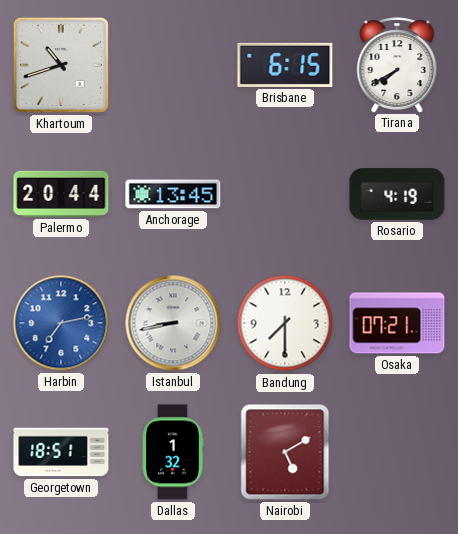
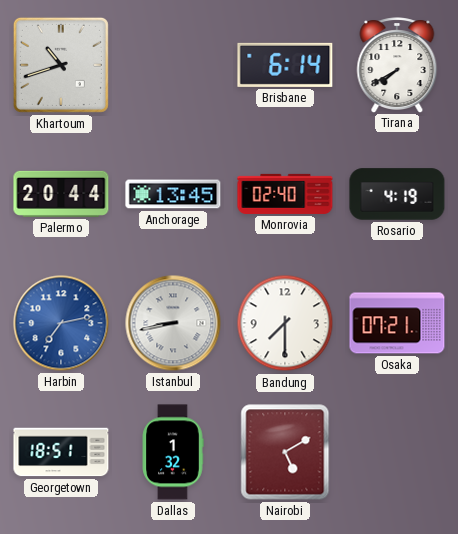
Brisbane: 6:15 -> 6:14
Monrovia: none -> 02:40
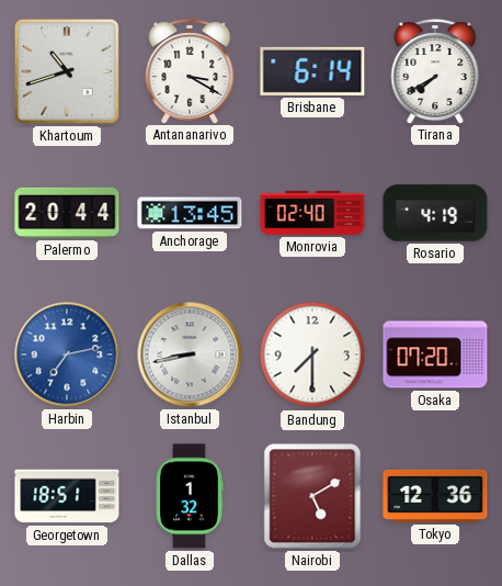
Antananarivo: none -> 3:20
Osaka: 07:21 -> 07:20
Tokyo: none -> 12:36
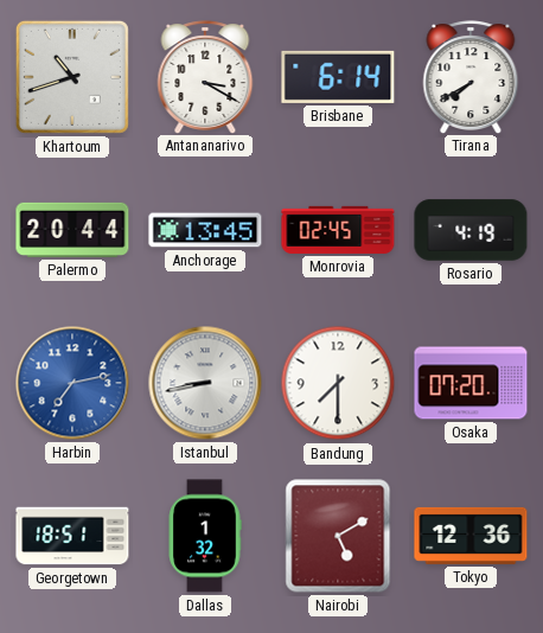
Monrovia: 02:40 -> 02:45
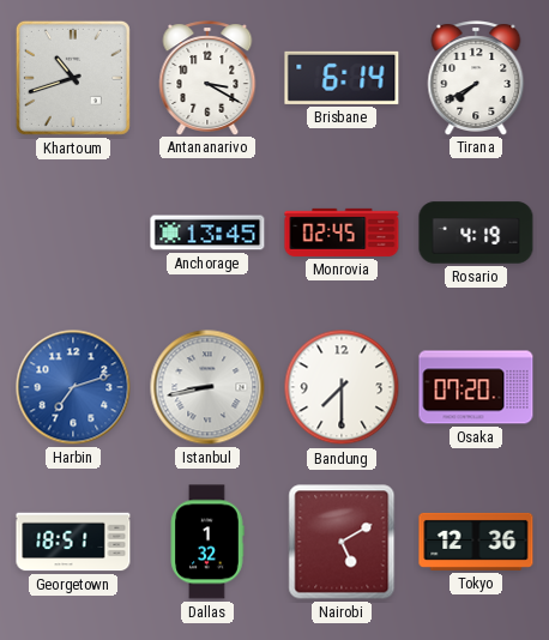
Palermo: 20:44 -> none
Harbin: 7:13 -> 7:12
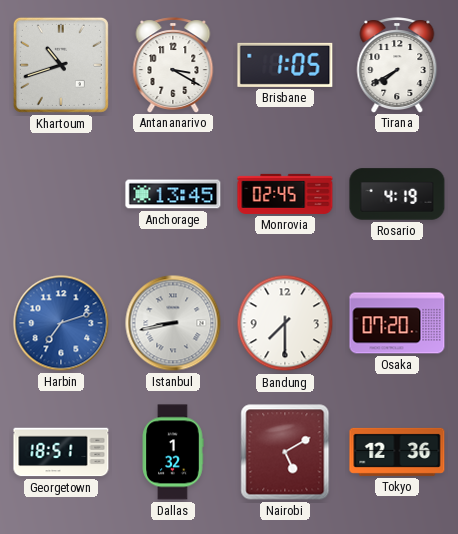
Brisbane: 6:14 -> 1:05
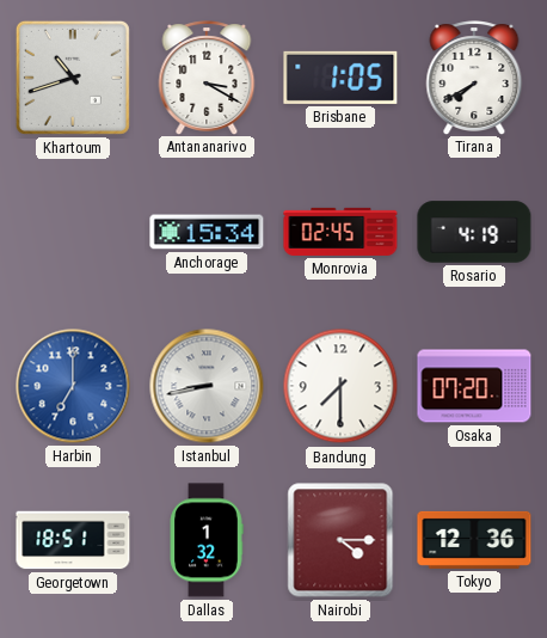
Anchorage: 13:45 -> 15:34
Harbin: 7:12 -> 7:00
Nairobi: 5:10 -> 4:15
